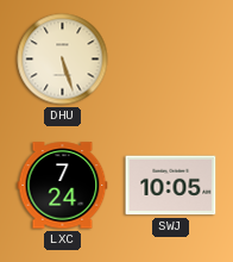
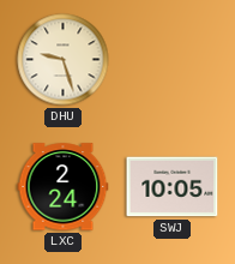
DHU: 5:27 -> 9:27
LXC: 7:24 -> 2:24
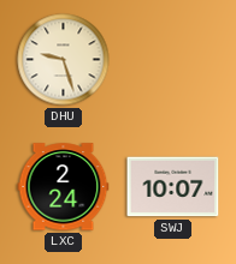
SWJ: 10:05 -> 10:07
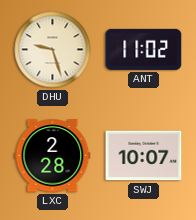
ANT: none -> 11:02
LXC: 2:24 -> 2:28
